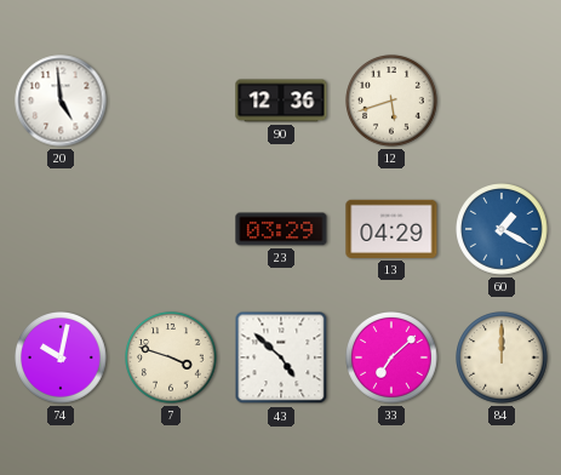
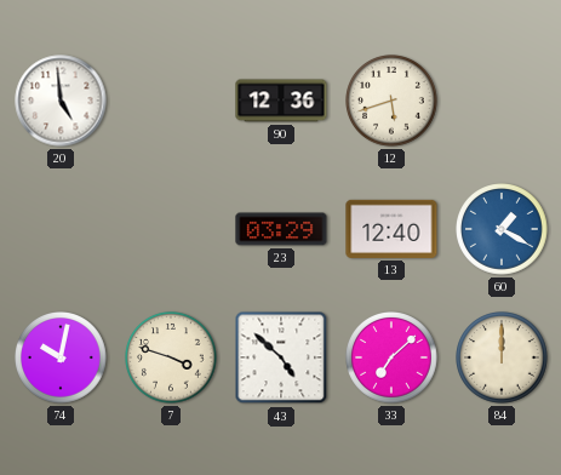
13: 04:29 -> 12:40
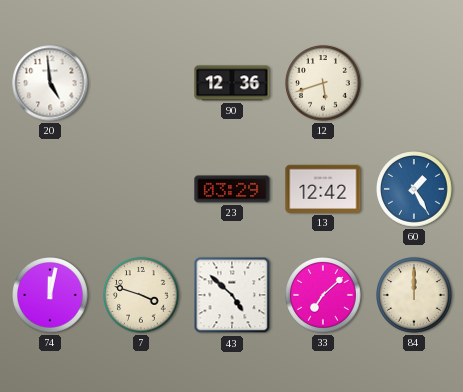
13: 12:40 -> 12:42
60: 1:20 -> 1:25
74: 10:02 -> 12:02
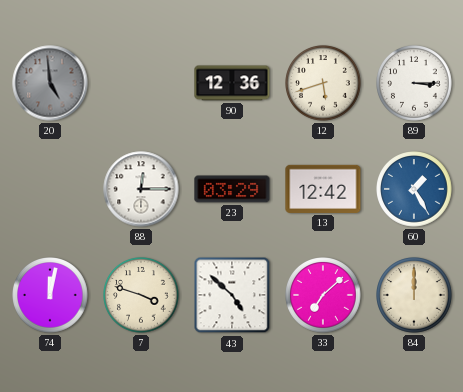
20 dial: white -> grey
89: none -> 3:15
88: none -> 12:15
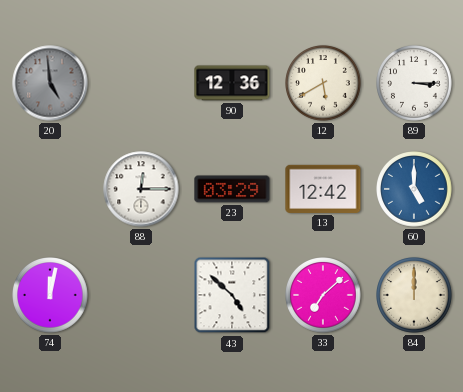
12: 5:42 -> 5:40
60: 1:25 -> 5:00
7: 3:48 -> none
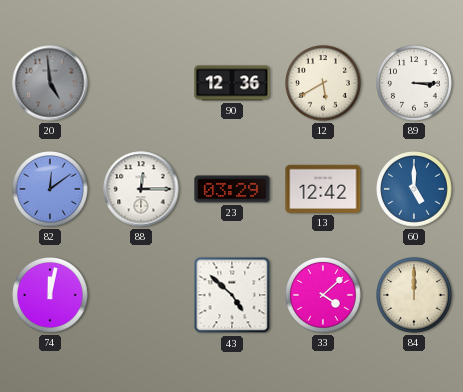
82: none -> 12:09
33: 7:08 -> 4:08
